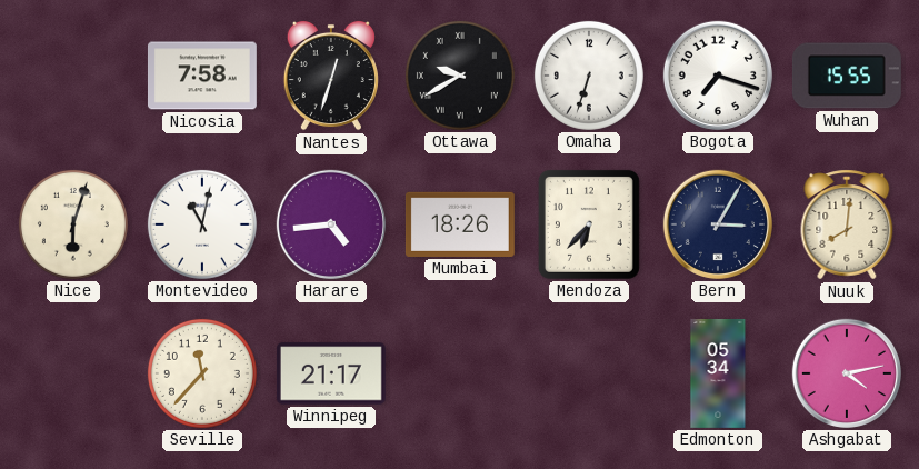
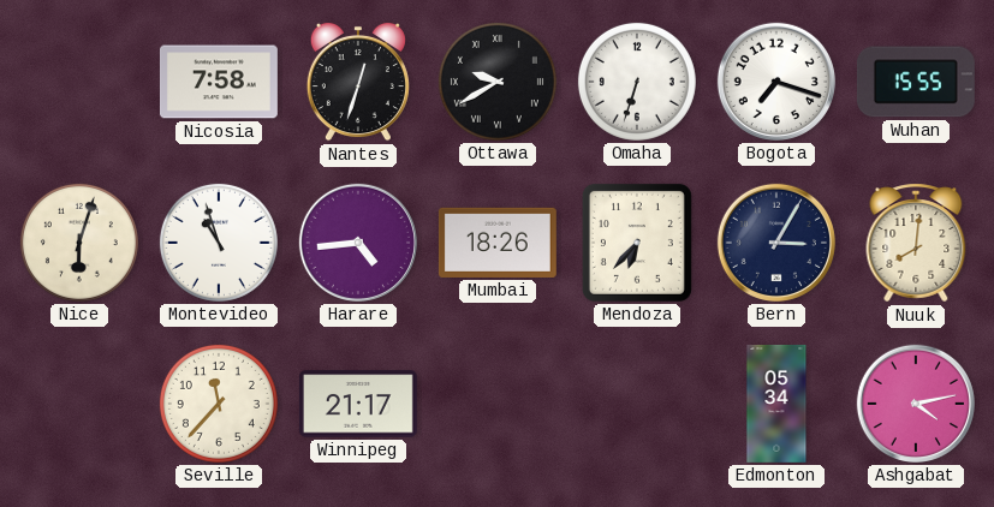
Montevideo: 11:02 -> 10:57
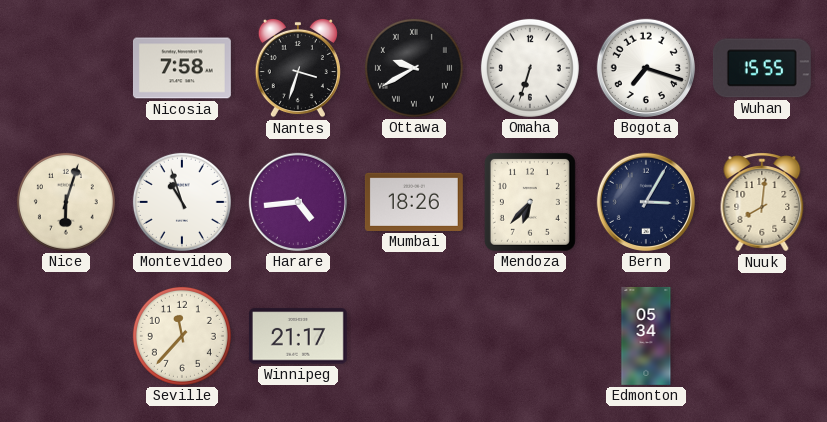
Nantes: 12:33 -> 3:33
Ashgabat: 4:13 -> none
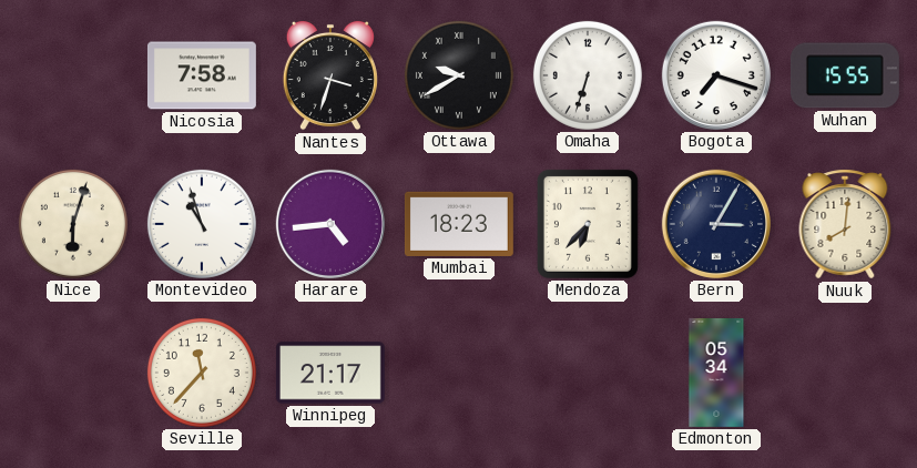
Mumbai: 18:26 -> 18:23
